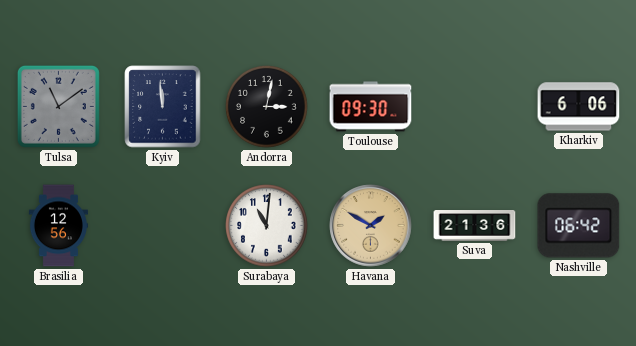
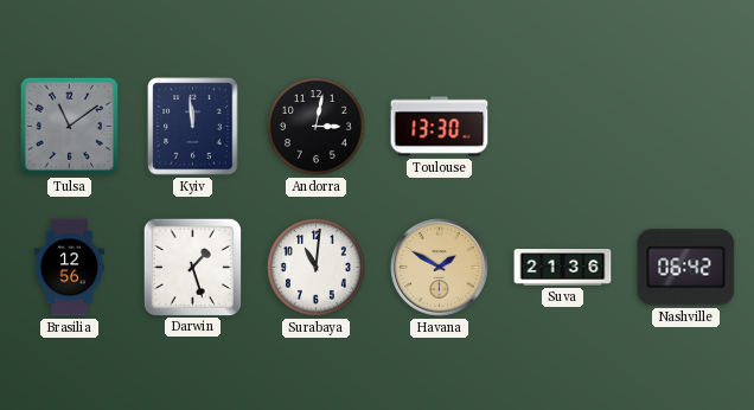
Toulouse: 09:30 -> 13:30
Kharkiv: 6:06 -> none
Darwin: none -> 1:27
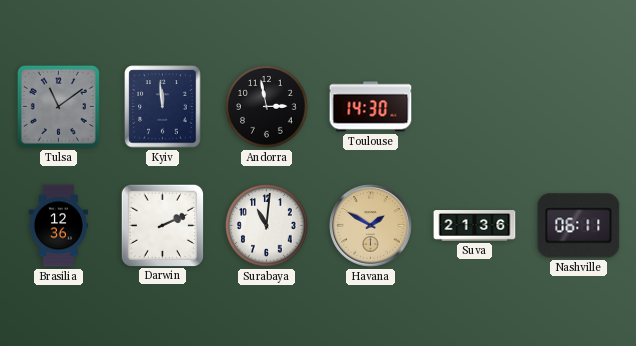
Andorra: 3:02 -> 2:58
Toulouse: 13:30 -> 14:30
Brasilia: 12:56 -> 12:36
Darwin: 1:27 -> 2:11
Nashville: 06:42 -> 06:11
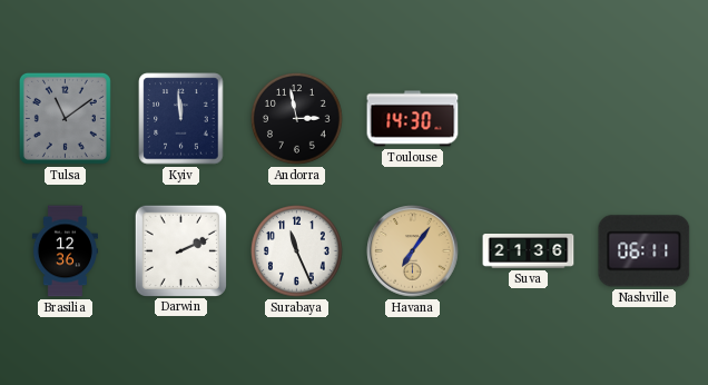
Surabaya: 11:01 -> 11:26
Havana: 1:50 -> 7:06
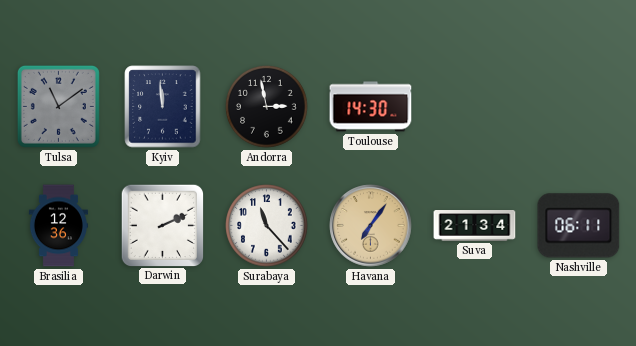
Surabaya: 11:26 -> 11:23
Suva: 21:36 -> 21:34
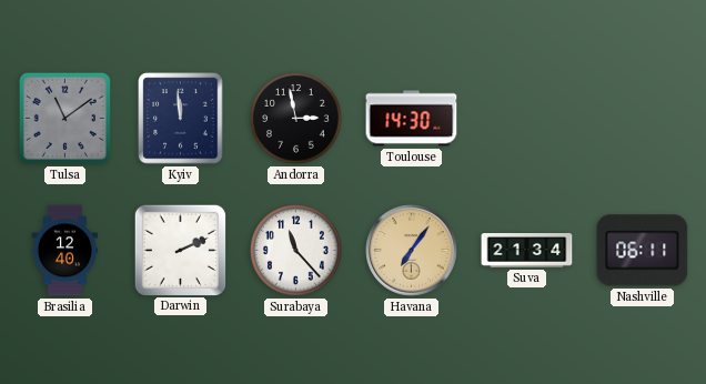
Brasilia: 12:36 -> 12:40
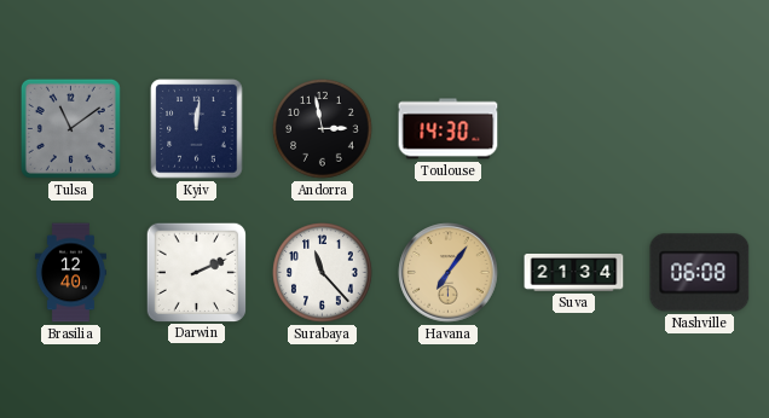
Kyiv: 11:59 -> 12:01
Nashville: 06:11 -> 06:08
